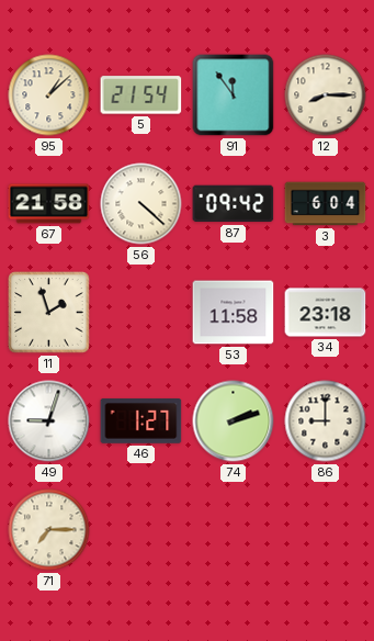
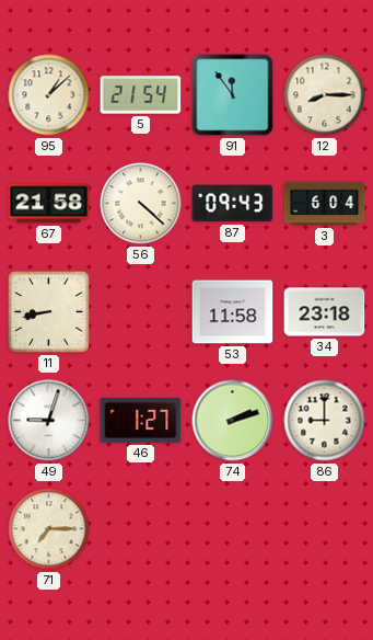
87: 09:42 -> 09:43
11: 1:57 -> 8:43
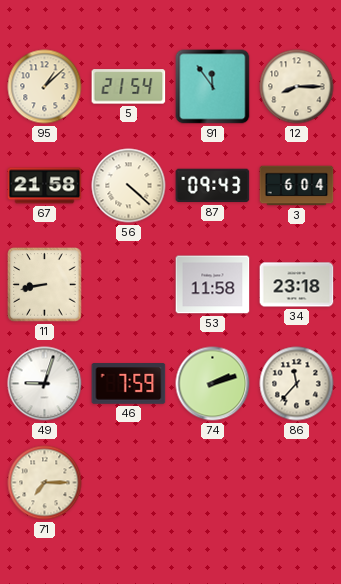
46: 1:27 -> 7:59
86: 9:00 -> 11:37
